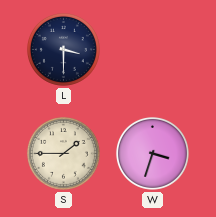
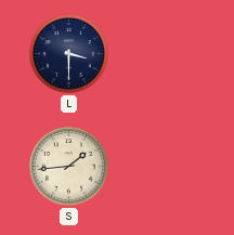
S: 1:45 -> 1:44
W: 3:33 -> none
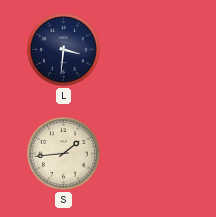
L: 3:30 -> 3:31
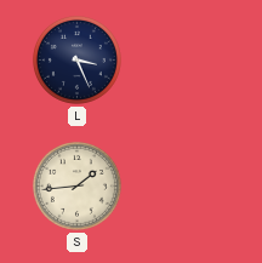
L: 3:31 -> 3:26
